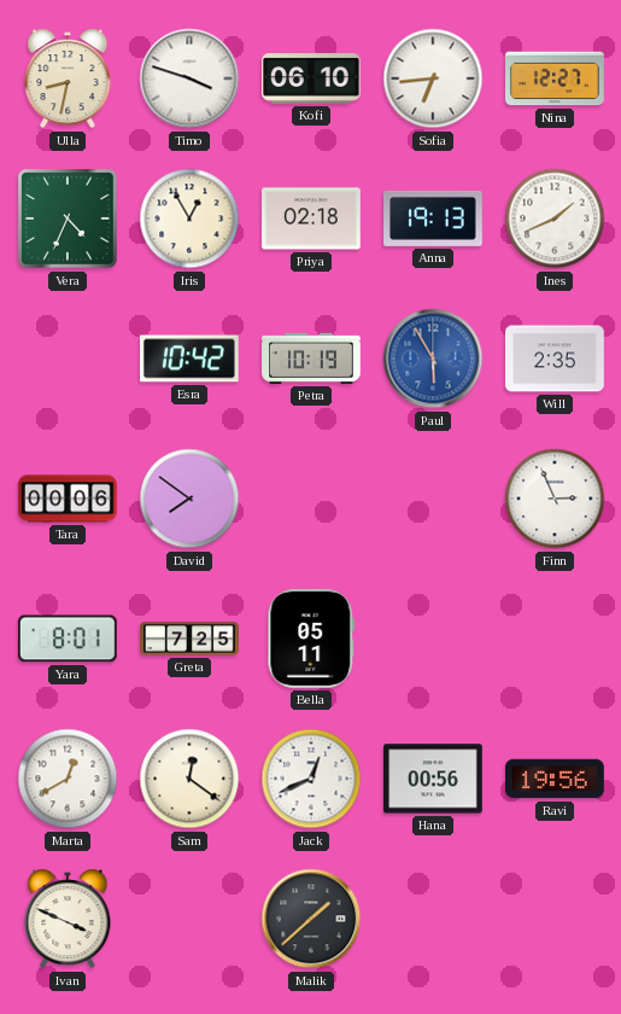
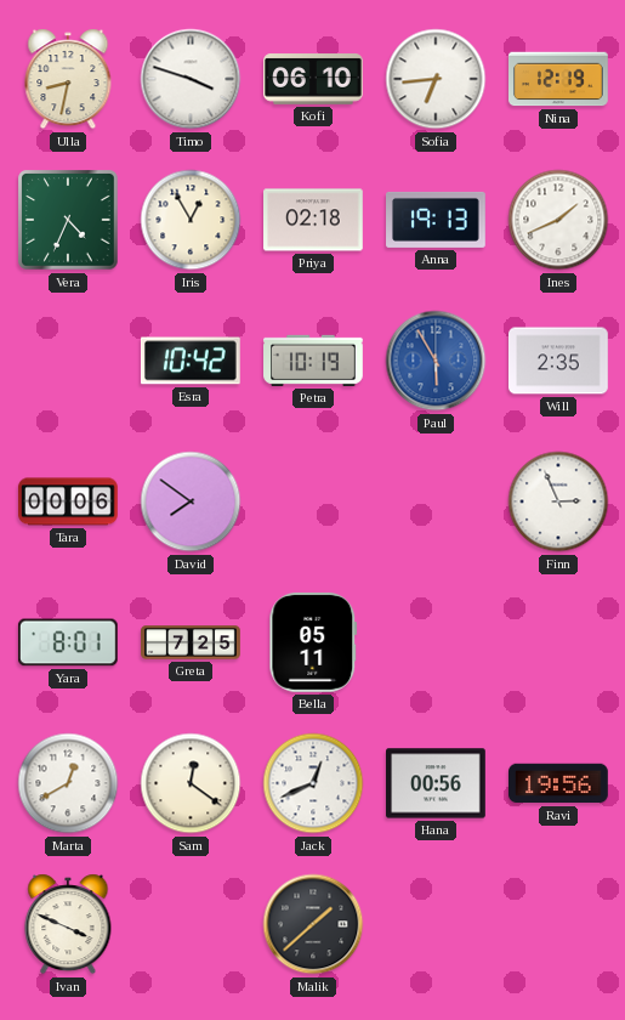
Nina: 12:27 -> 12:19
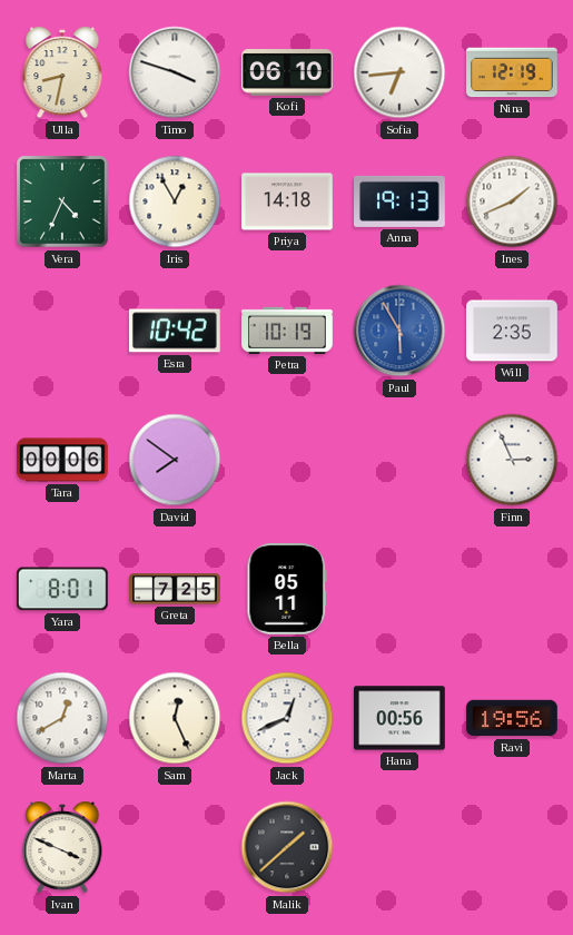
Priya: 02:18 -> 14:18
Sam: 12:21 -> 12:26
